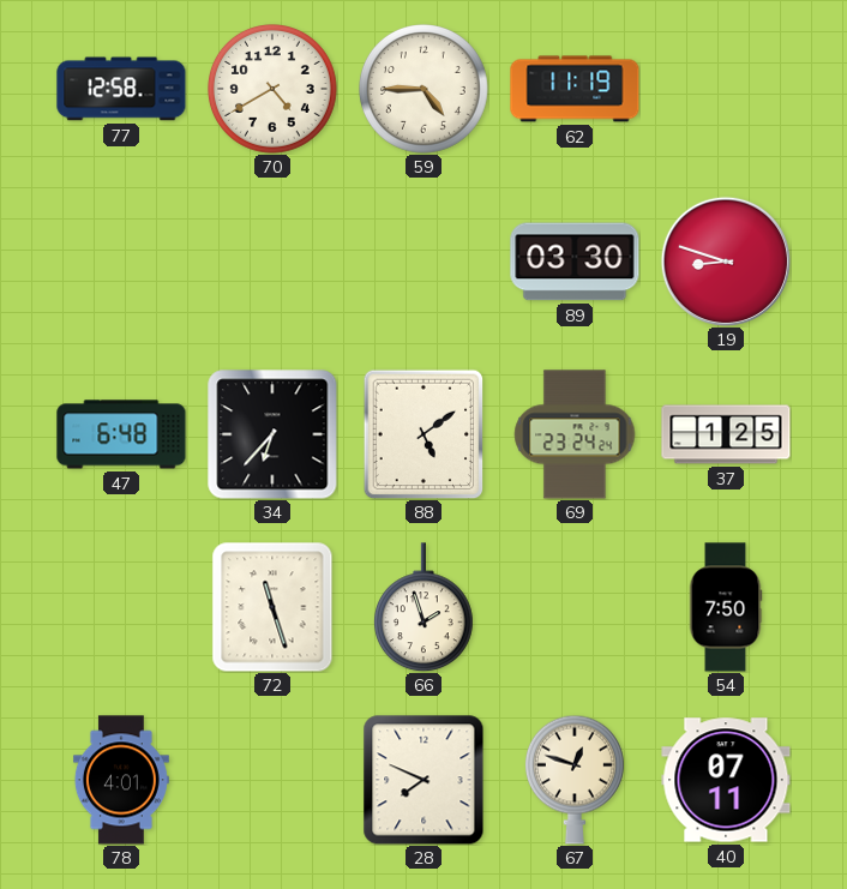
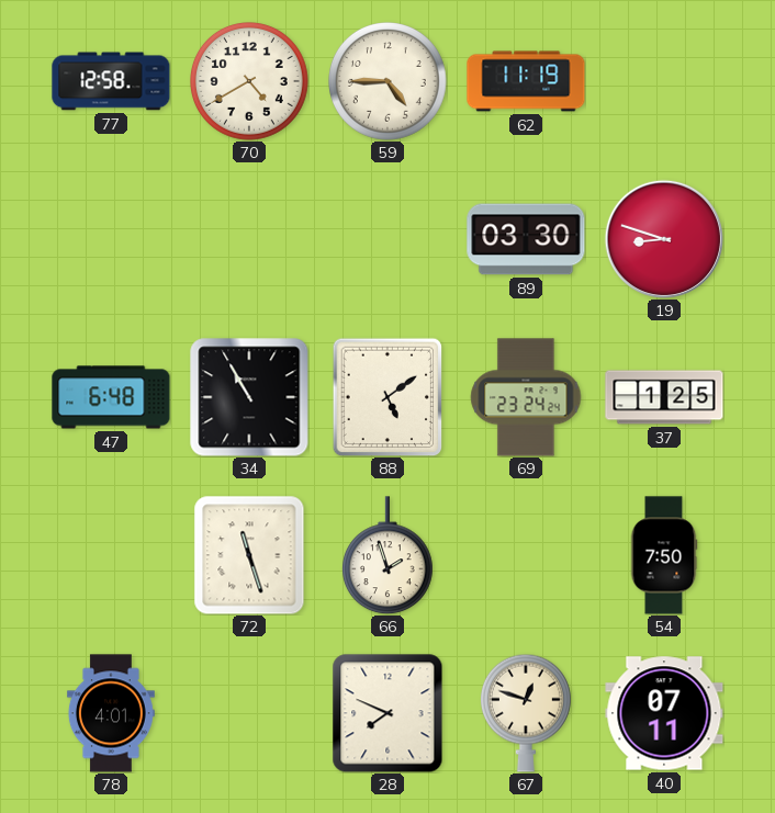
34: 6:37 -> 10:55
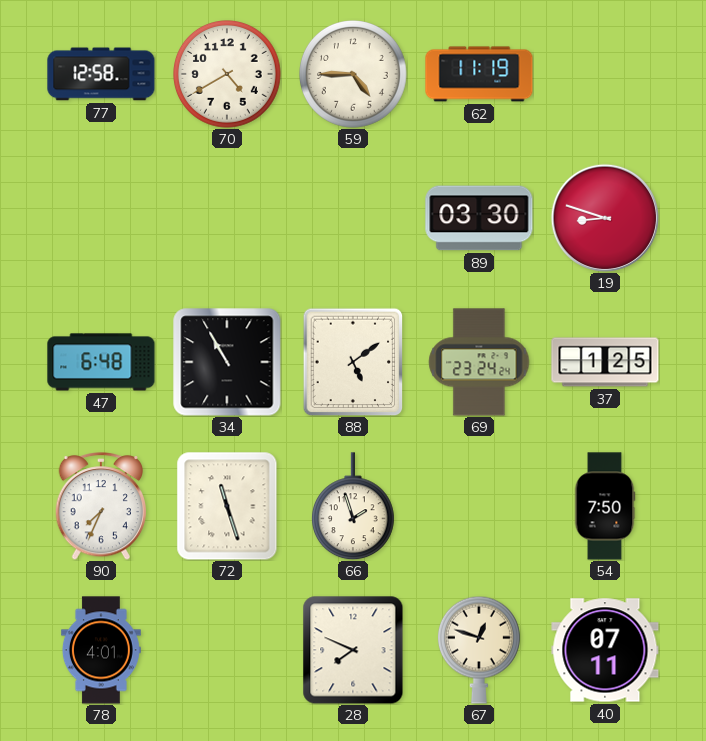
90: none -> 7:34
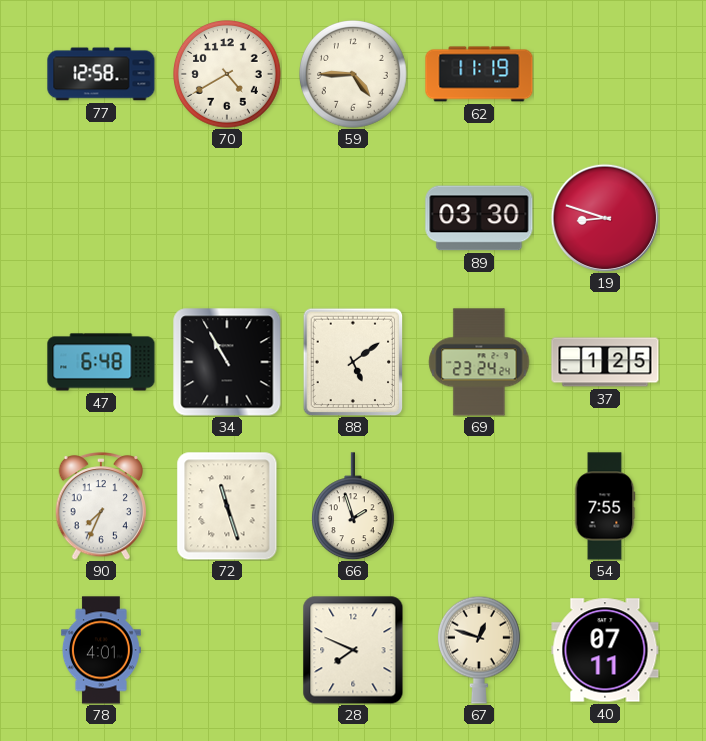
54: 7:50 -> 7:55
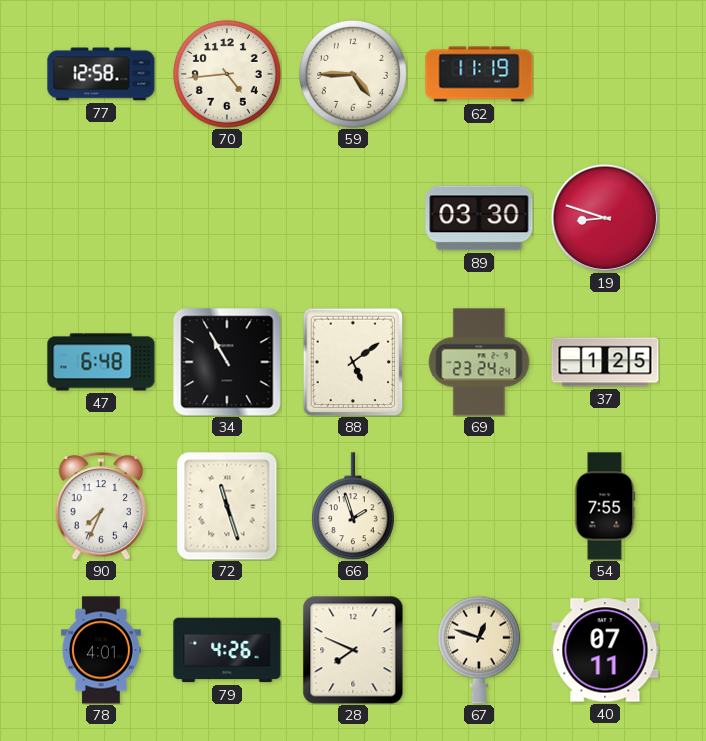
70: 4:40 -> 4:44
79: none -> 4:26
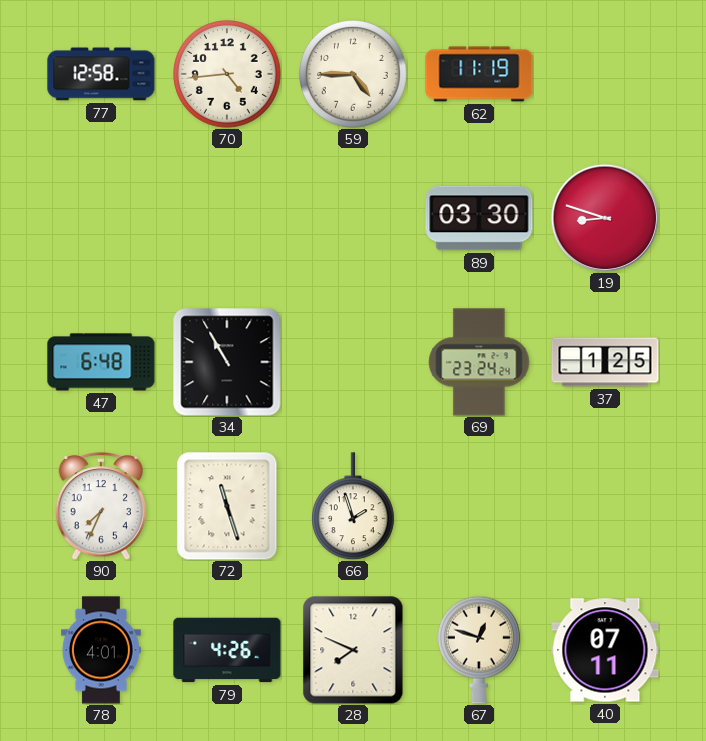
88: 5:09 -> none
54: 7:55 -> none
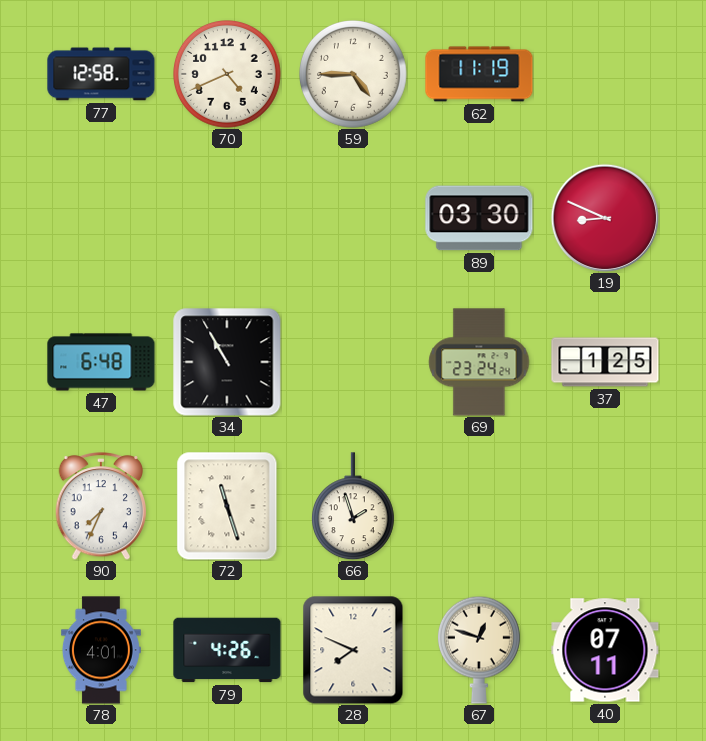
70: 4:44 -> 4:41
19: 8:48 -> 8:49
